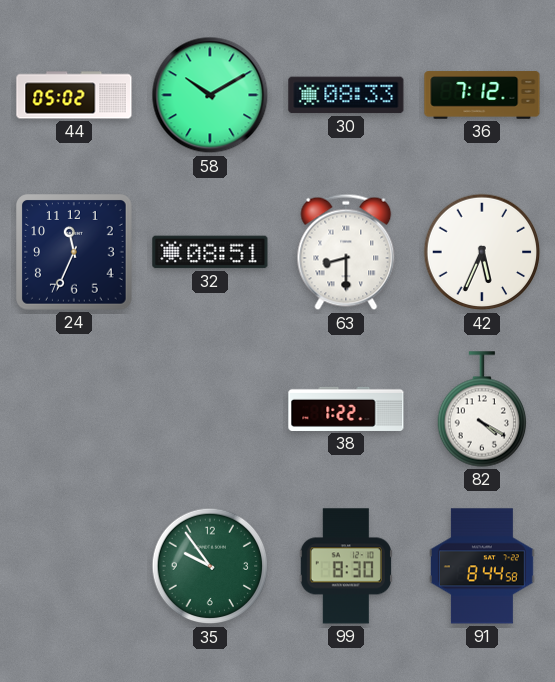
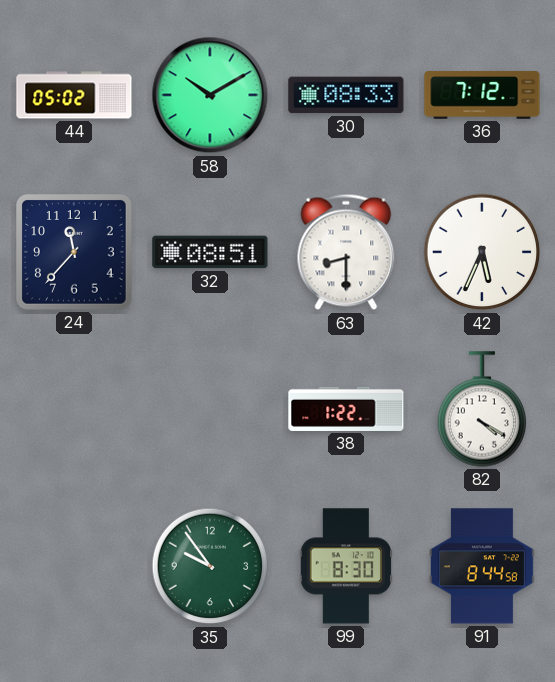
24: 11:34 -> 11:37
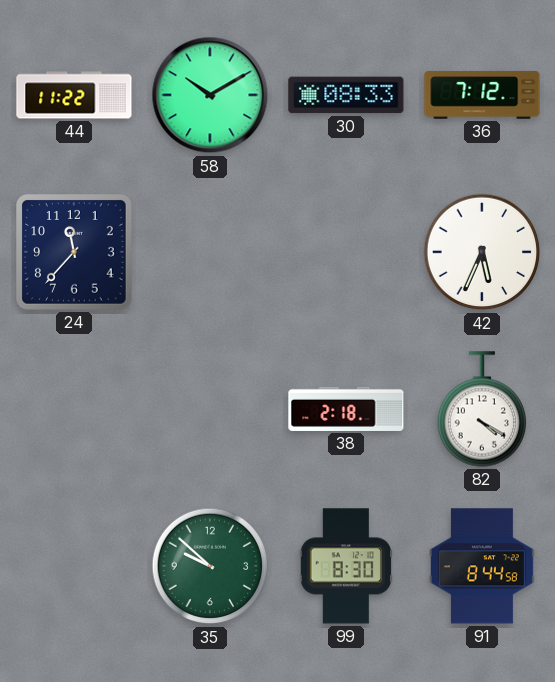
44: 05:02 -> 11:22
32: 08:51 -> none
63: 8:30 -> none
38: 1:22 -> 2:18
35: 9:54 -> 9:52
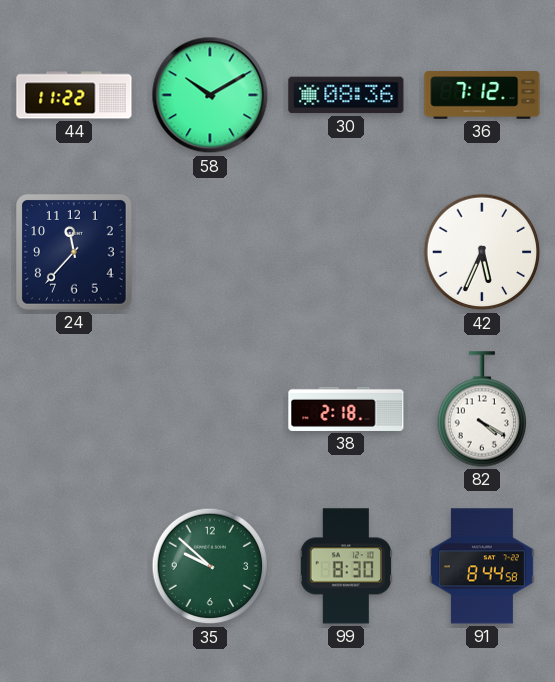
30: 08:33 -> 08:36
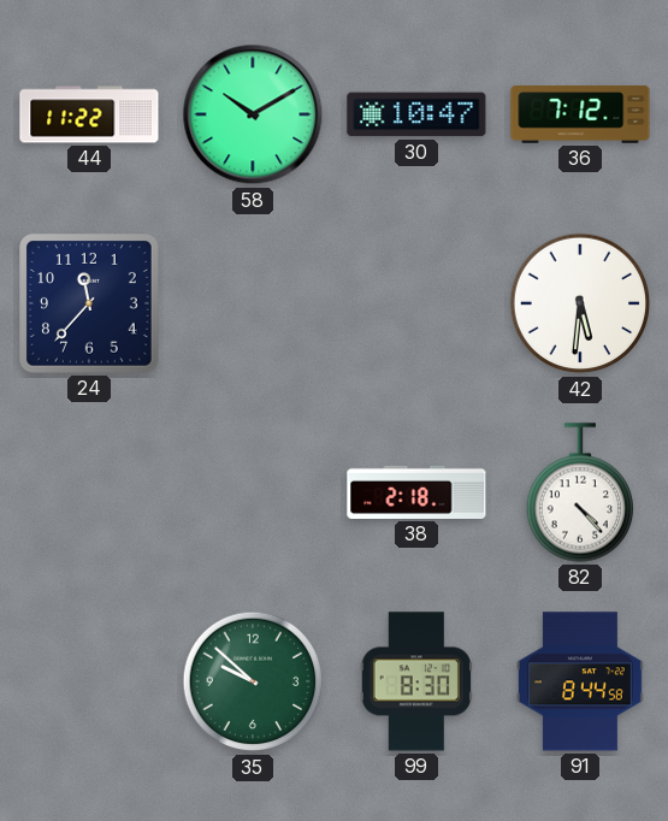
30: 08:36 -> 10:47
42: 5:34 -> 5:31
82: 4:20 -> 4:23
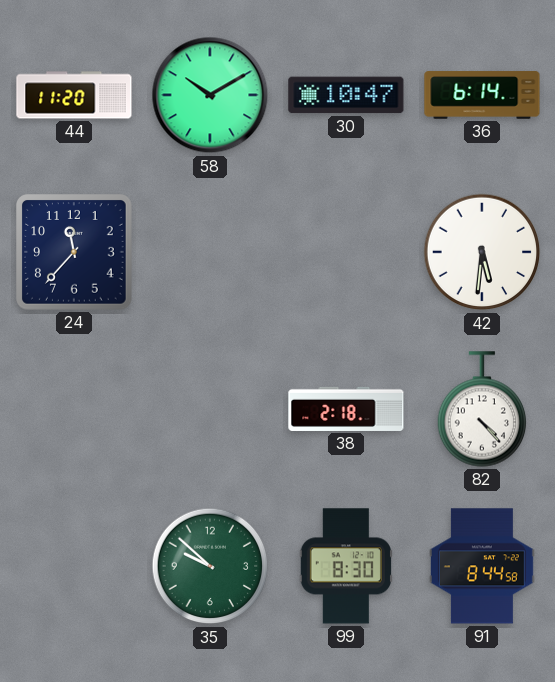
44: 11:22 -> 11:20
36: 7:12 -> 6:14
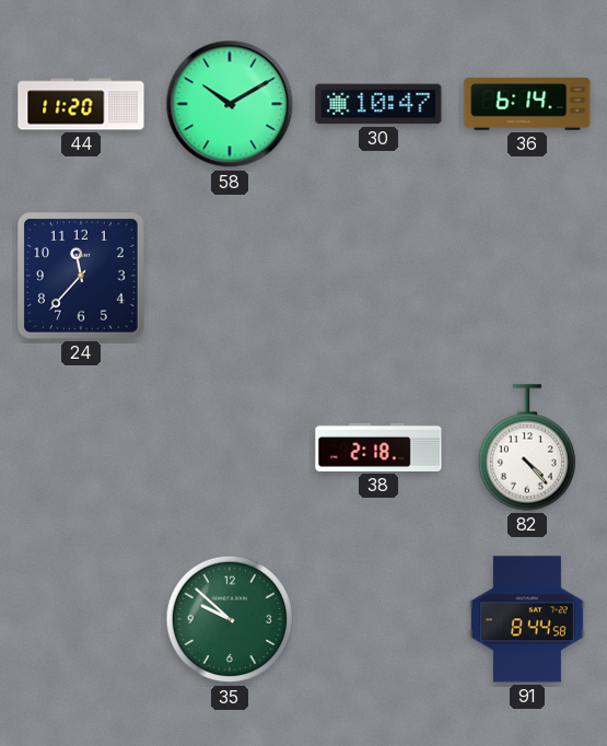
42: 5:31 -> none
99: 8:30 -> none
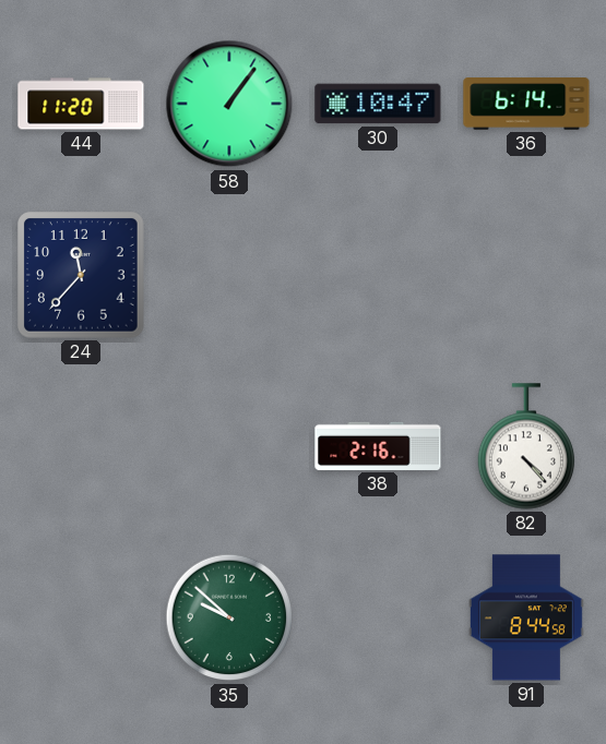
58: 10:10 -> 1:06
38: 2:18 -> 2:16
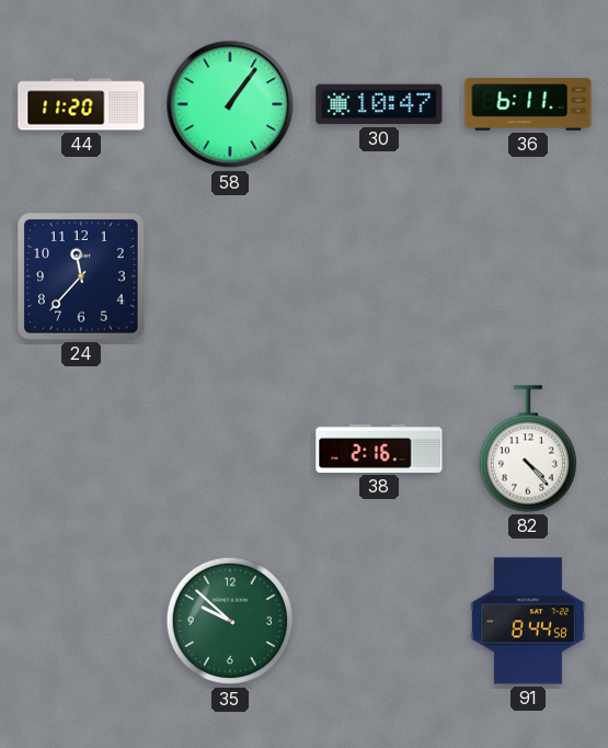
36: 6:14 -> 6:11
